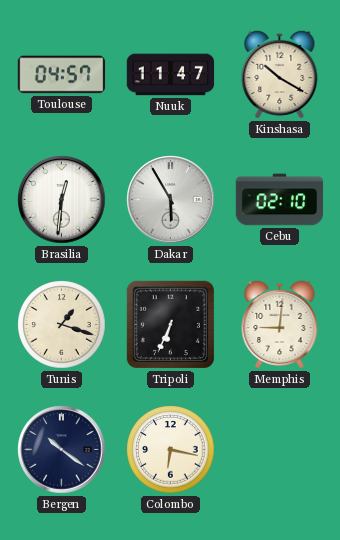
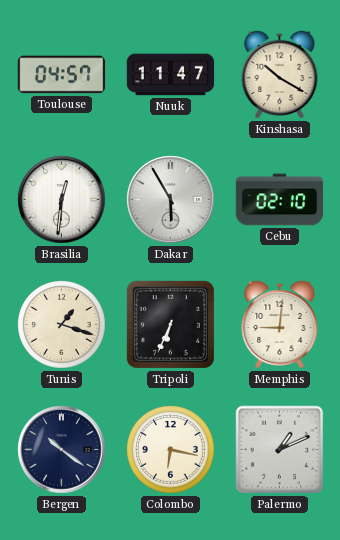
Palermo: none -> 1:11
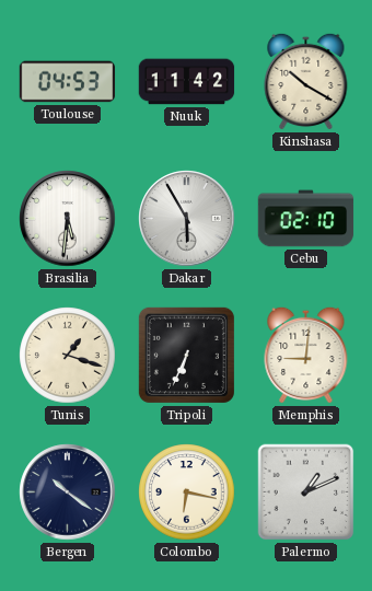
Toulouse: 04:57 -> 04:53
Nuuk: 11:47 -> 11:42
Brasilia: 12:31 -> 5:31
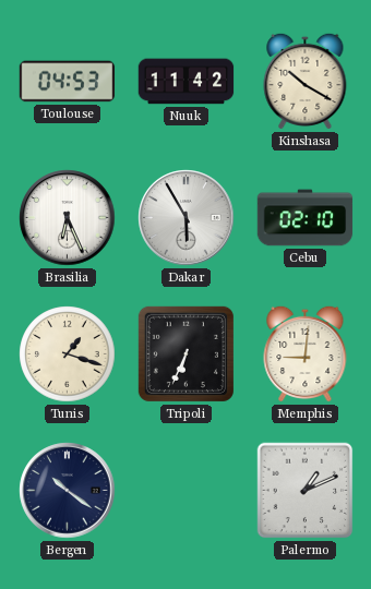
Brasilia: 5:31 -> 6:26
Colombo: 6:17 -> none
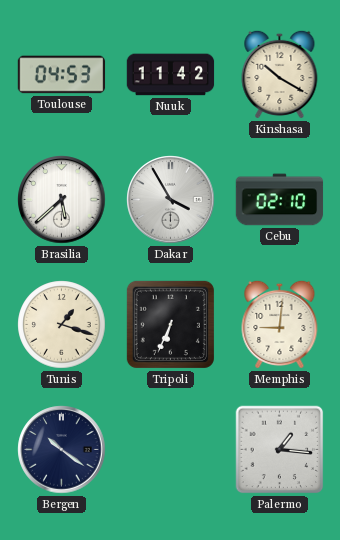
Brasilia: 6:26 -> 5:38
Dakar: 5:55 -> 3:55
Palermo: 1:11 -> 1:16
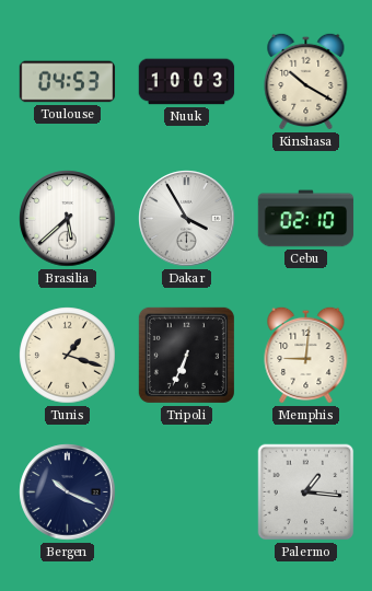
Nuuk: 11:42 -> 10:03
Bergen: 10:21 -> 10:19
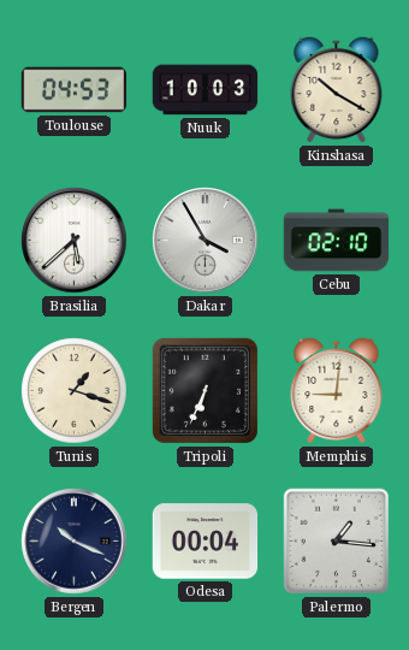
Odesa: none -> 00:04
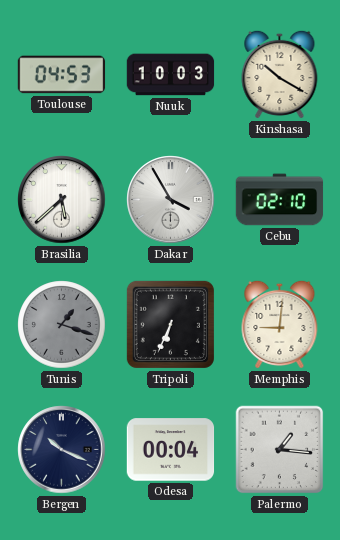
Tunis dial: cream -> grey
